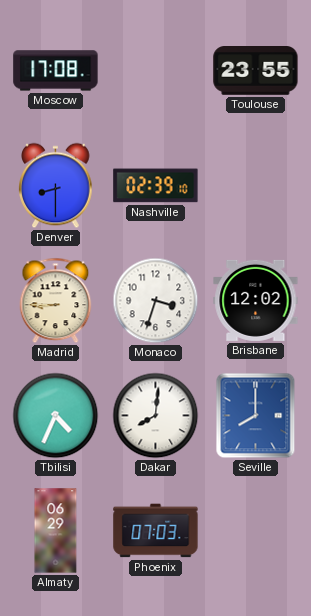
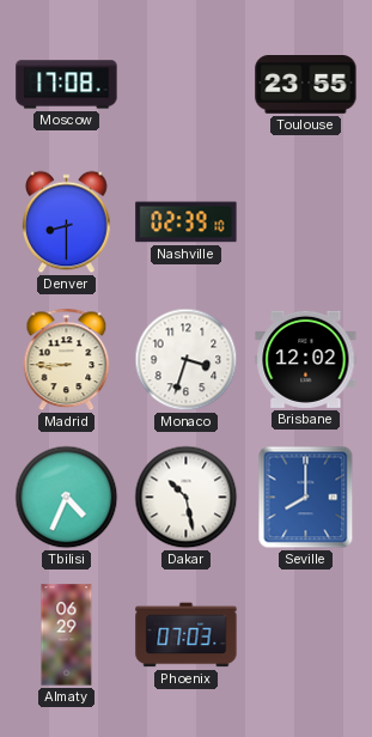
Dakar: 8:01 -> 10:28
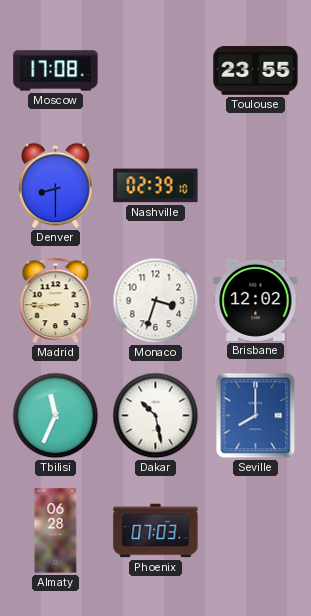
Tbilisi: 4:34 -> 11:34
Almaty: 06:29 -> 06:28
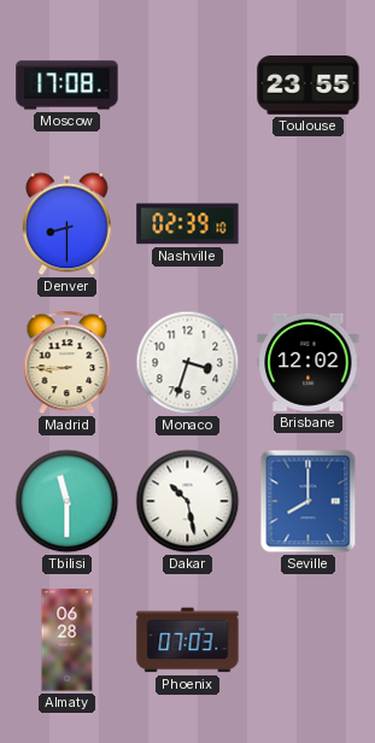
Tbilisi: 11:34 -> 11:30
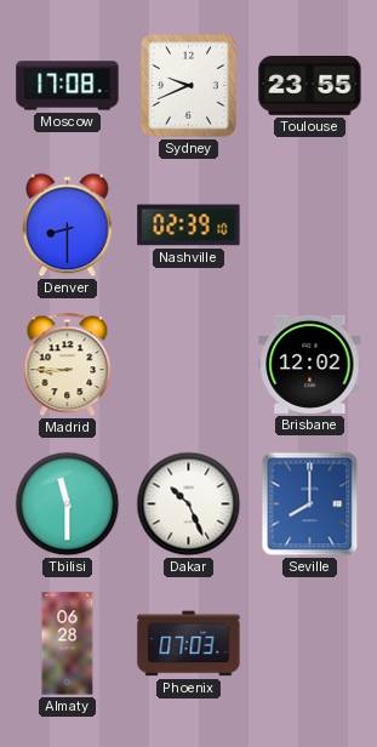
Sydney: none -> 9:41
Monaco: 3:33 -> none
Dakar: 10:28 -> 10:26
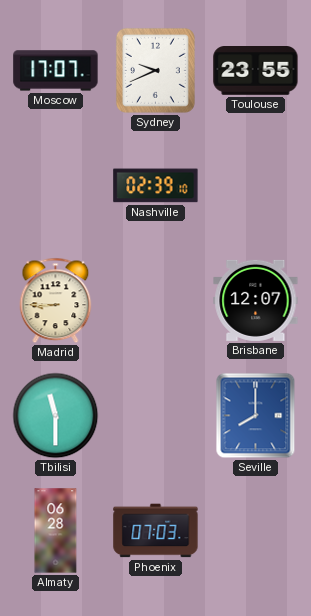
Moscow: 17:08 -> 17:07
Denver: 8:30 -> none
Brisbane: 12:02 -> 12:07
Dakar: 10:26 -> none
